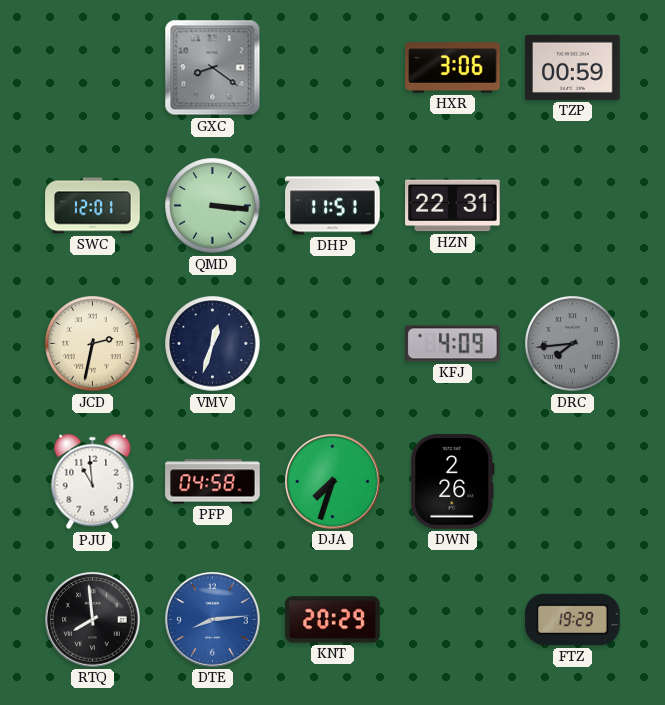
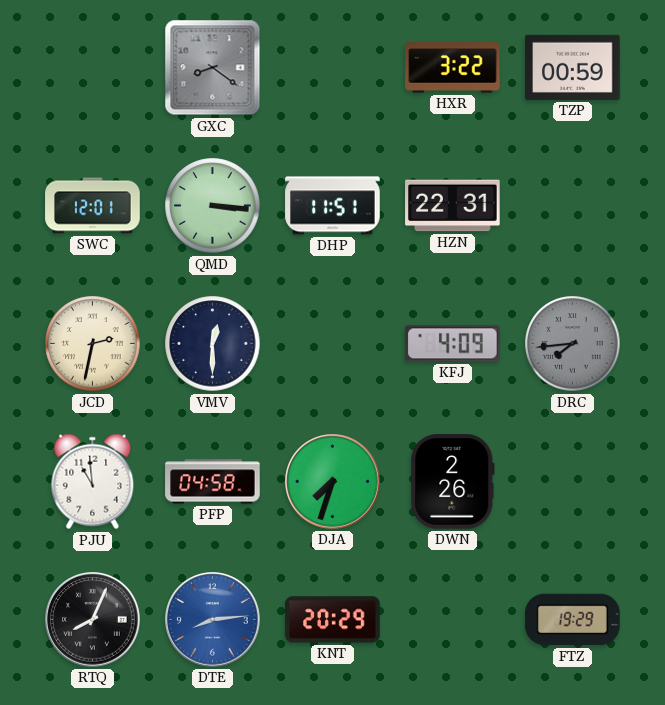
HXR: 3:06 -> 3:22
VMV: 12:33 -> 12:30
RTQ: 7:59 -> 8:04
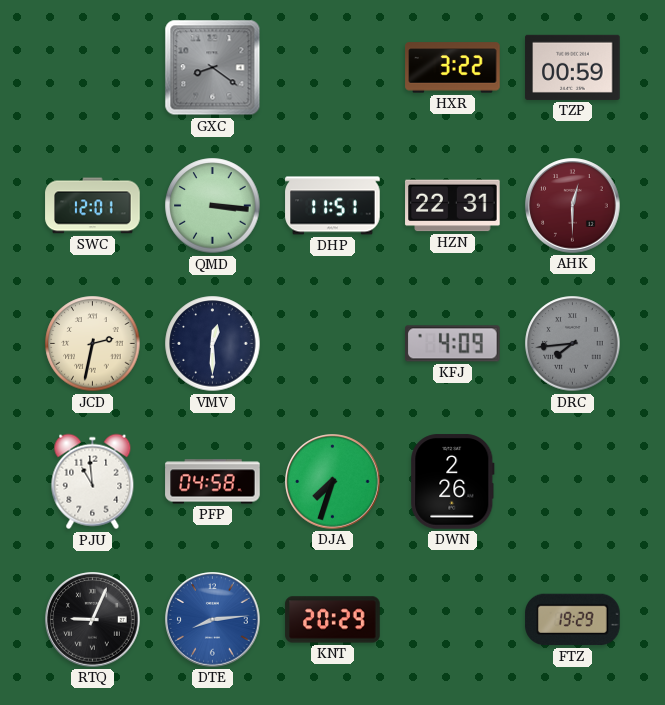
AHK: none -> 12:30
RTQ: 8:04 -> 9:04
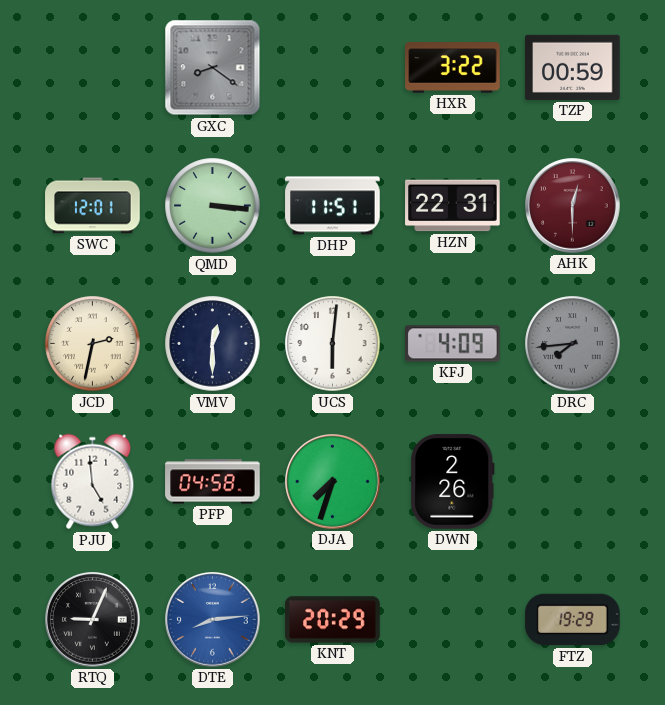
UCS: none -> 6:01
PJU: 10:59 -> 4:59
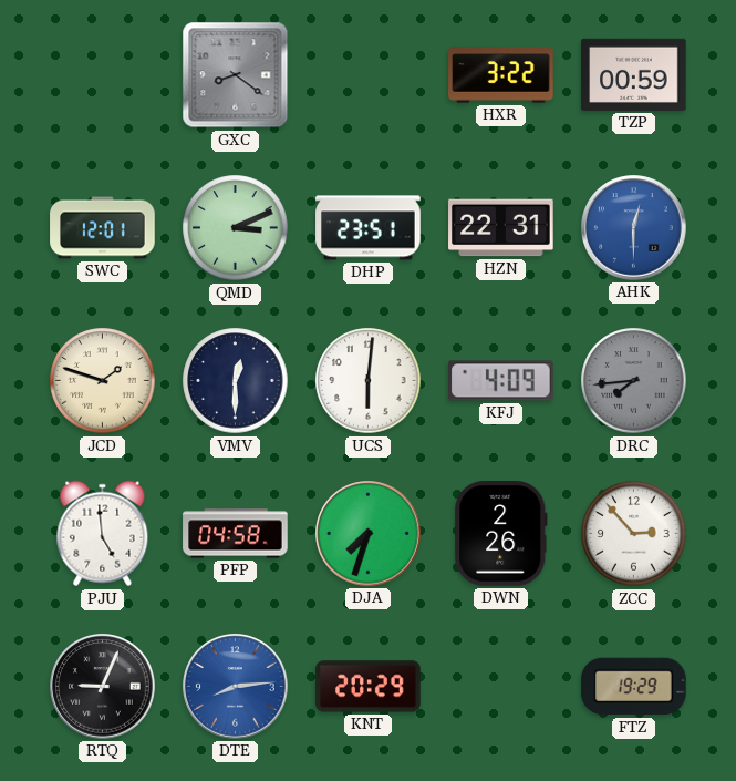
QMD: 3:16 -> 3:11
DHP: 11:51 -> 23:51
AHK dial: burgundy -> blue
JCD: 2:32 -> 1:48
ZCC: none -> 2:53
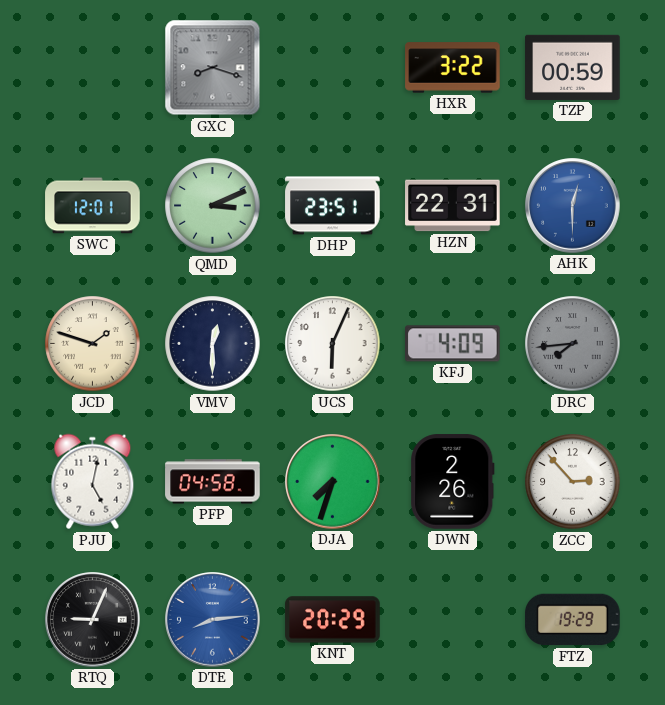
GXC: 8:21 -> 8:18
UCS: 6:01 -> 6:04
PJU: 4:59 -> 5:02
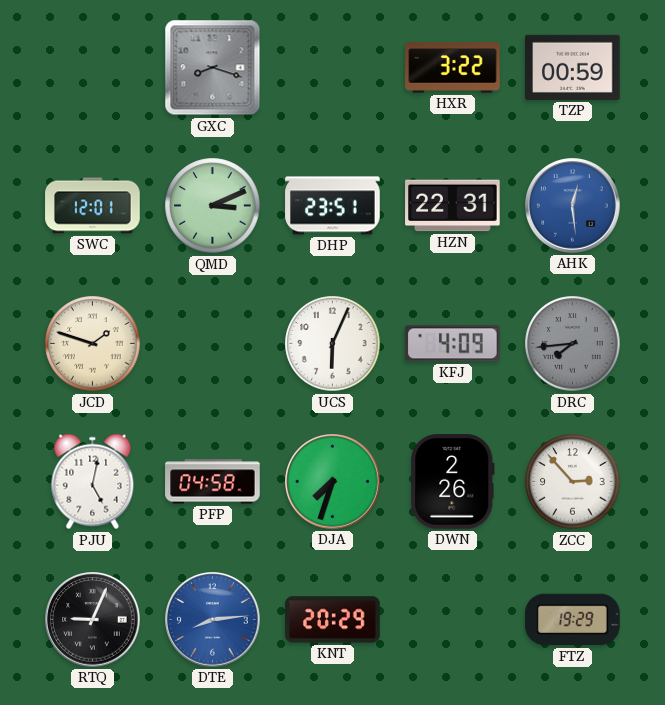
AHK: 12:30 -> 12:29
VMV: 12:30 -> none
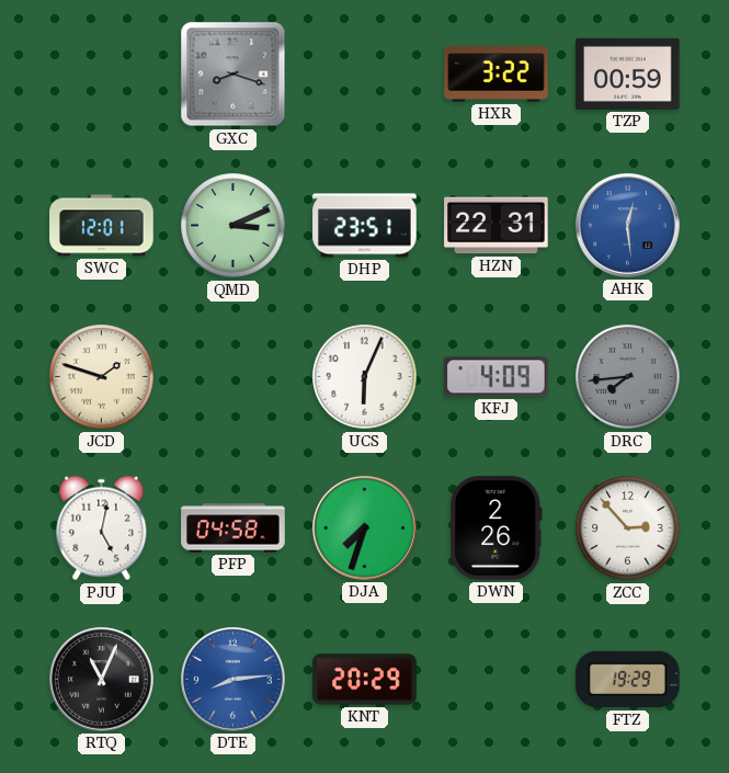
RTQ: 9:04 -> 11:04
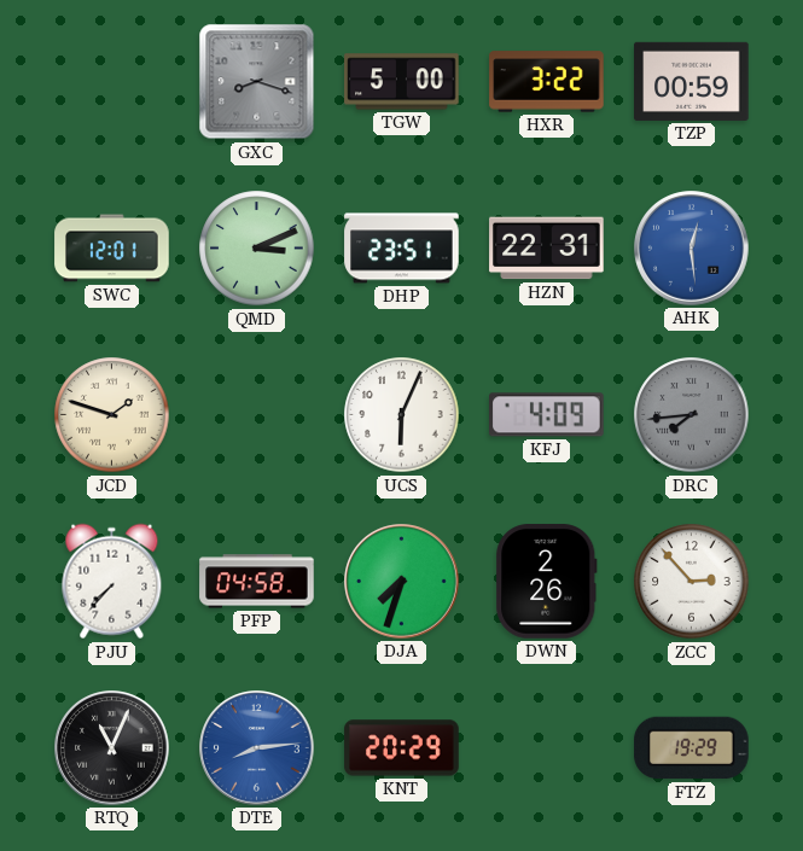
TGW: none -> 5:00
PJU: 5:02 -> 7:37
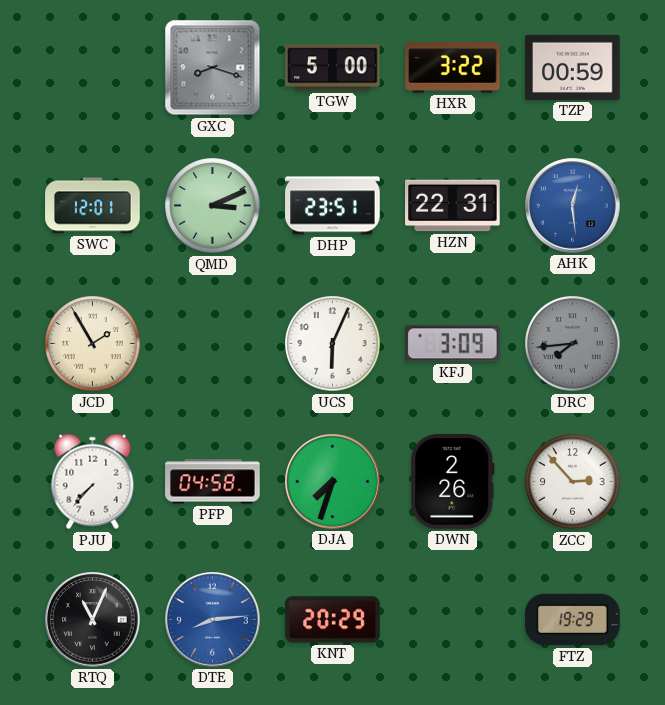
JCD: 1:48 -> 1:55
KFJ: 4:09 -> 3:09
